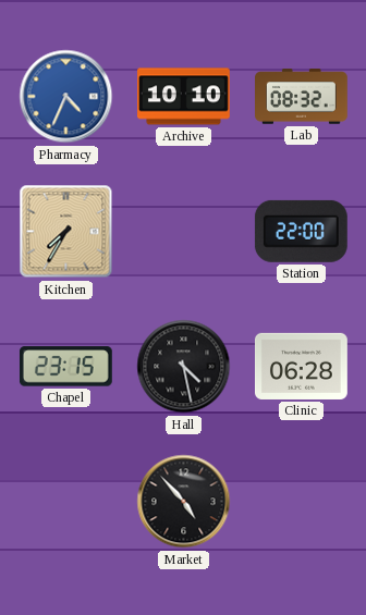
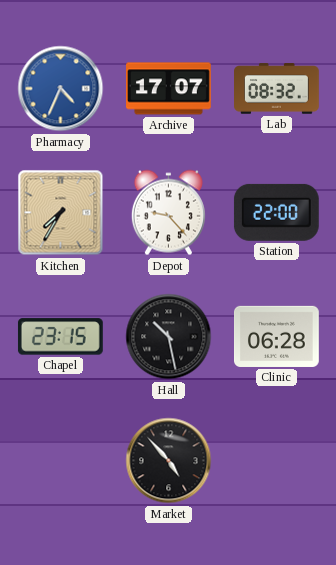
Archive: 10:10 -> 17:07
Depot: none -> 9:23
Hall: 4:28 -> 10:28
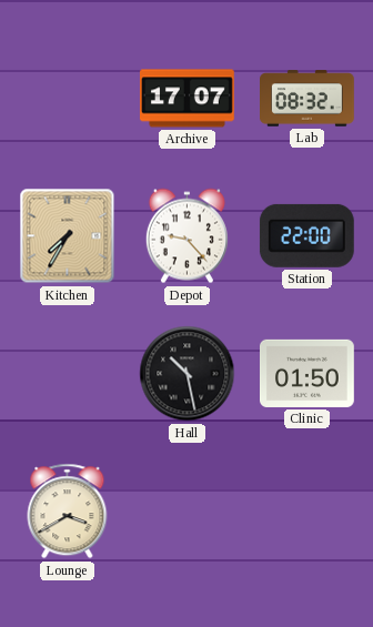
Pharmacy: 4:34 -> none
Chapel: 23:15 -> none
Clinic: 06:28 -> 01:50
Lounge: none -> 3:40
Market: 4:53 -> none
